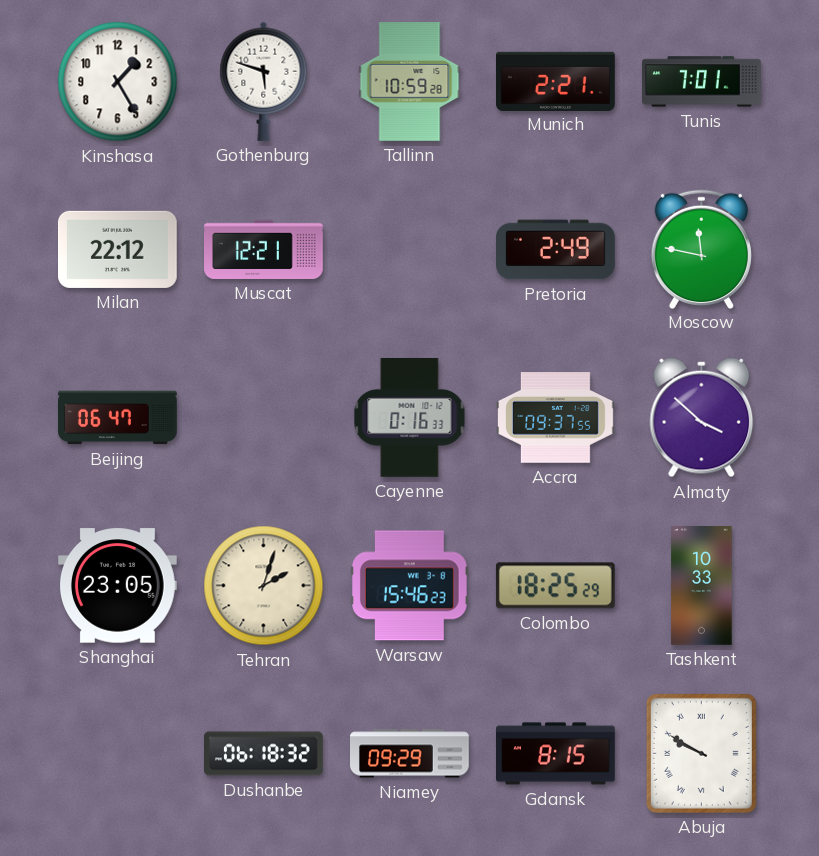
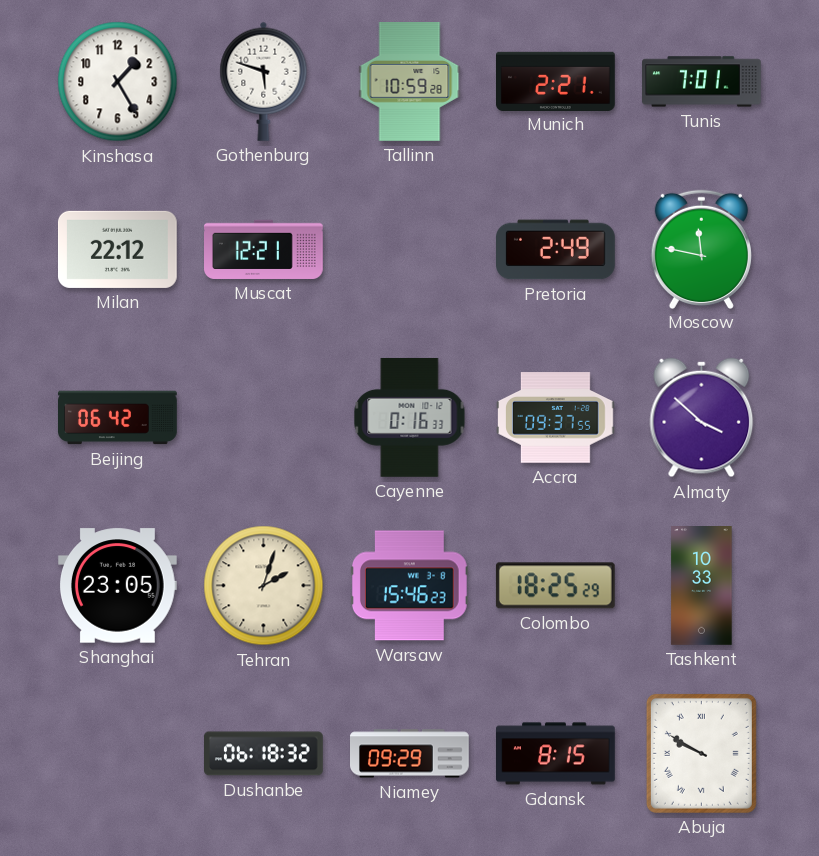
Beijing: 06:47 -> 06:42
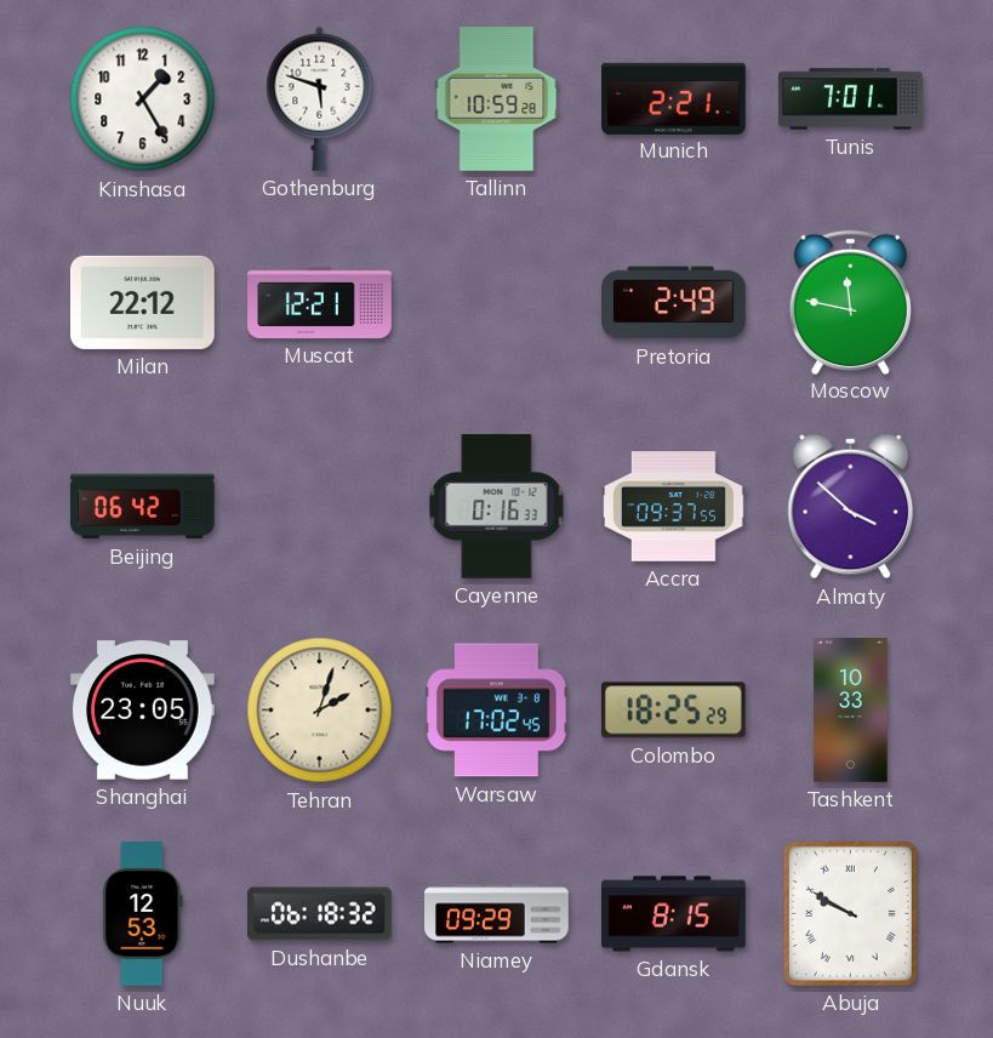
Warsaw: 15:46 -> 17:02
Nuuk: none -> 12:53
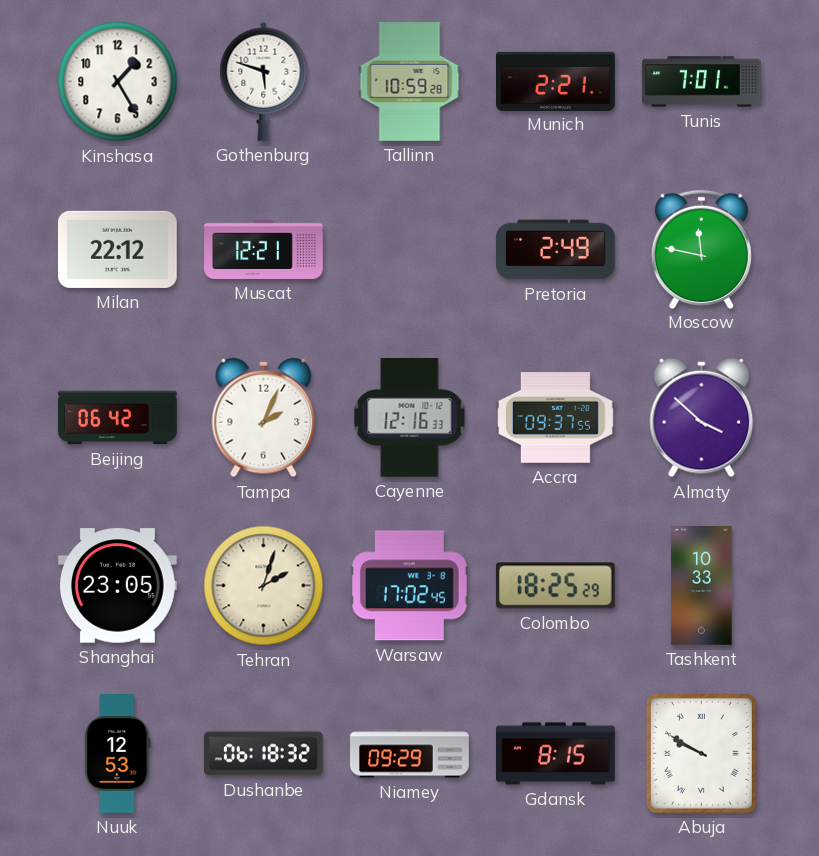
Tampa: none -> 2:04
Cayenne: 0:16 -> 12:16
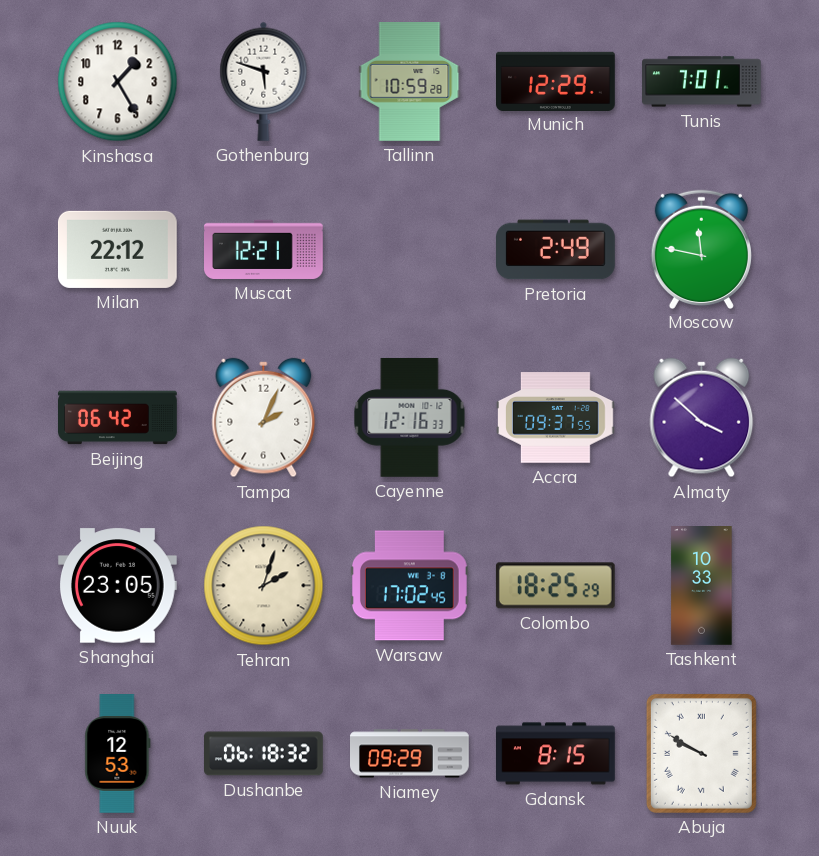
Munich: 2:21 -> 12:29
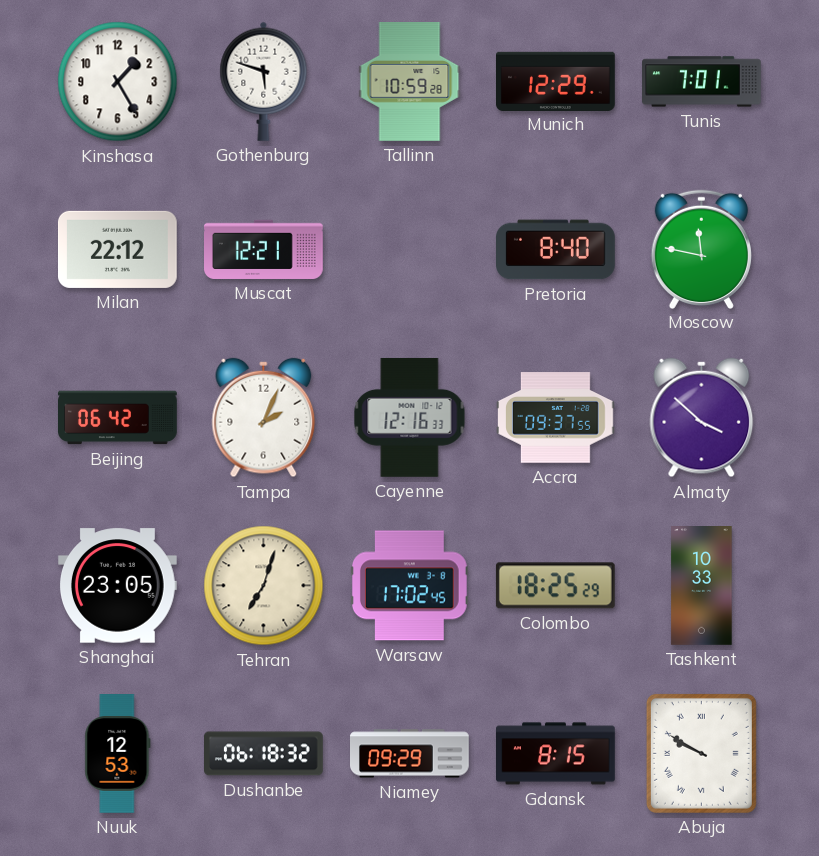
Pretoria: 2:49 -> 8:40
Tehran: 2:03 -> 7:03
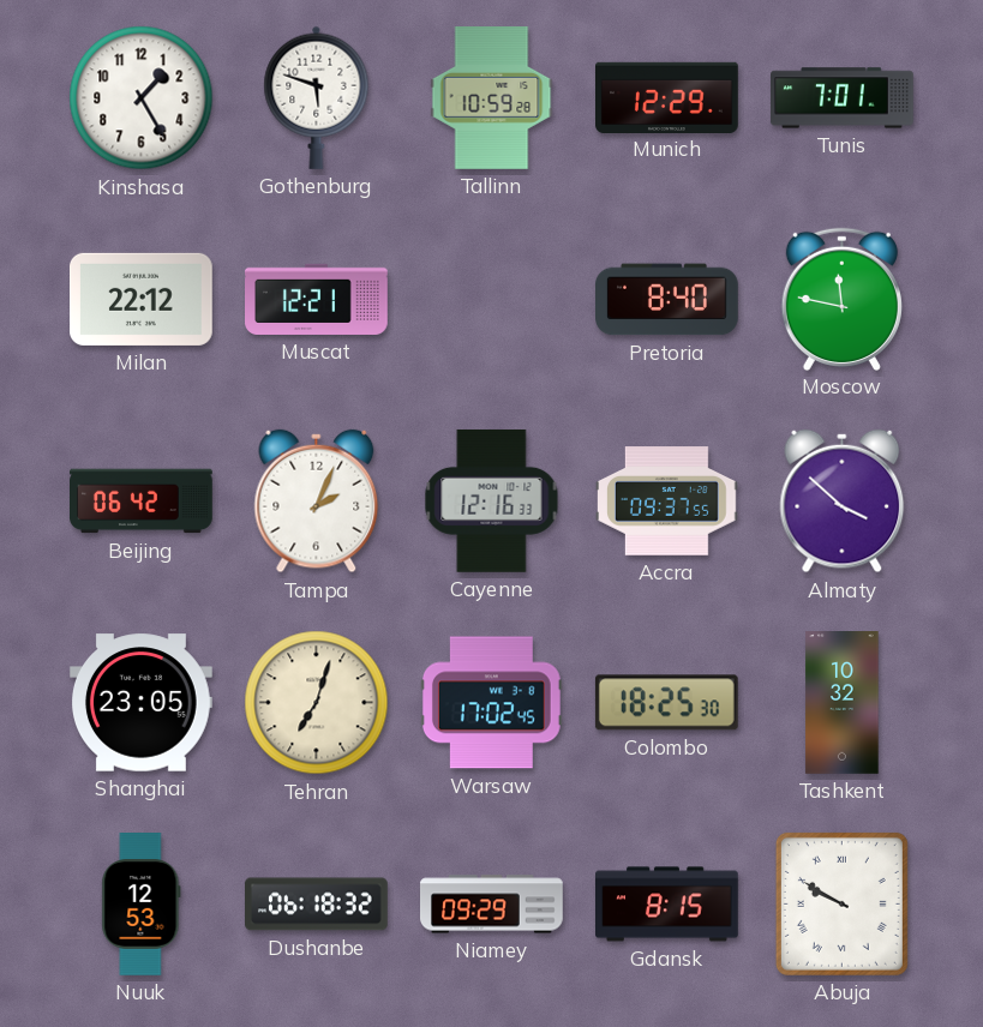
Colombo: 18:25:29 -> 18:25:30
Tashkent: 10:33 -> 10:32
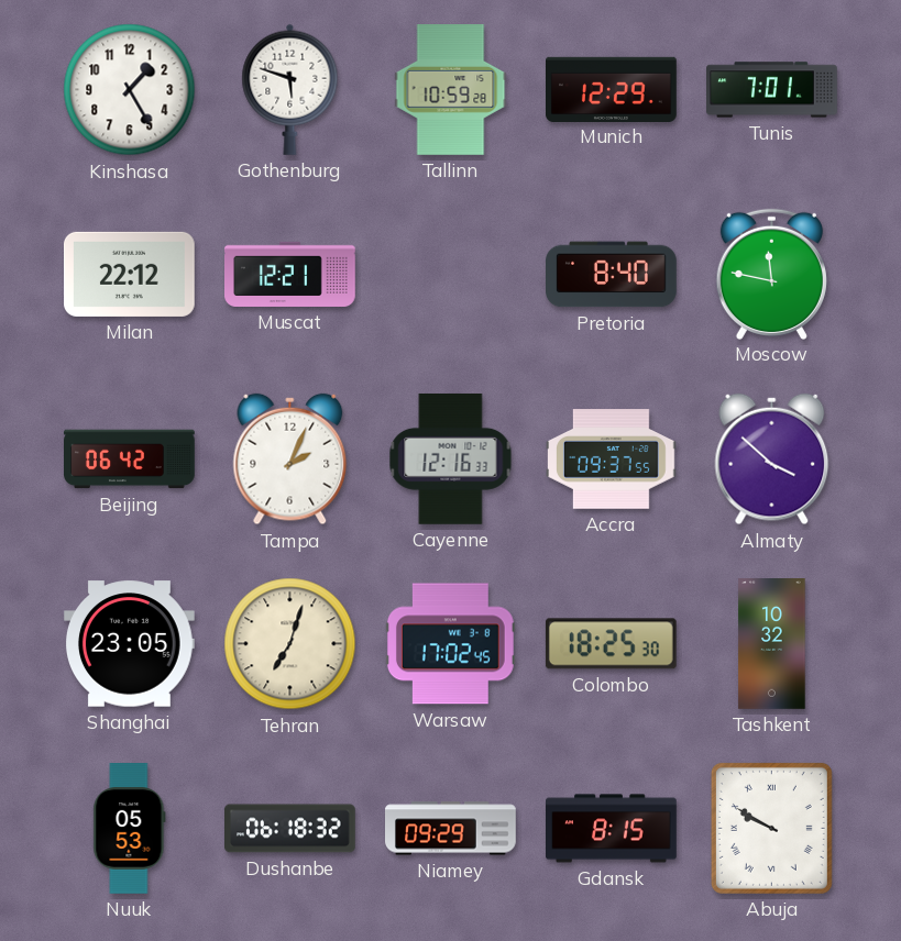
Nuuk: 12:53 -> 05:53
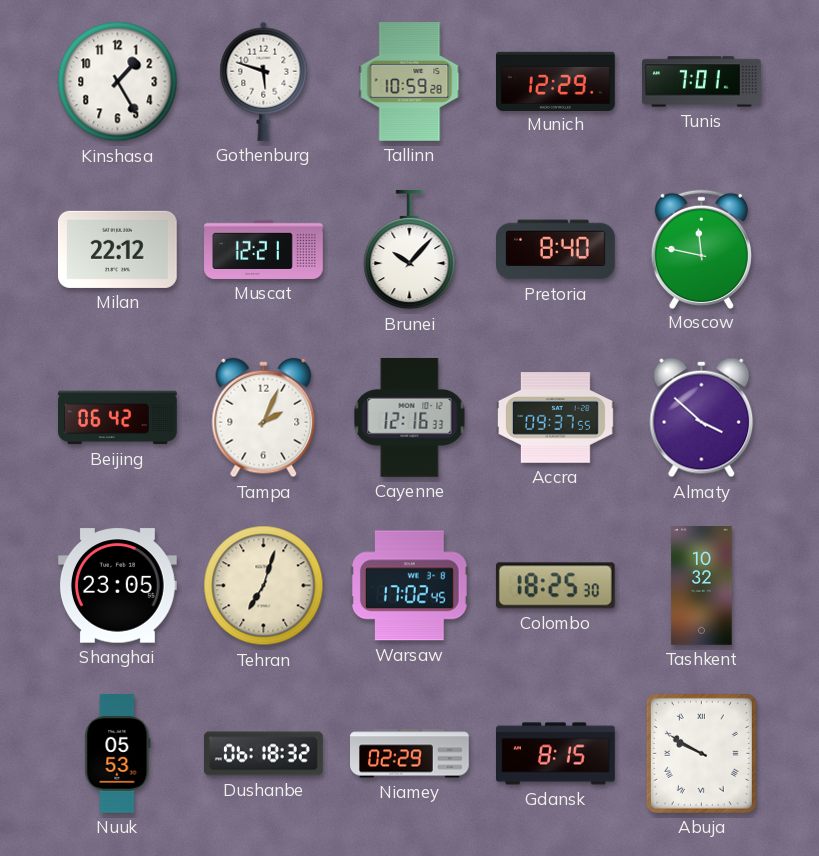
Brunei: none -> 10:07
Niamey: 09:29 -> 02:29
